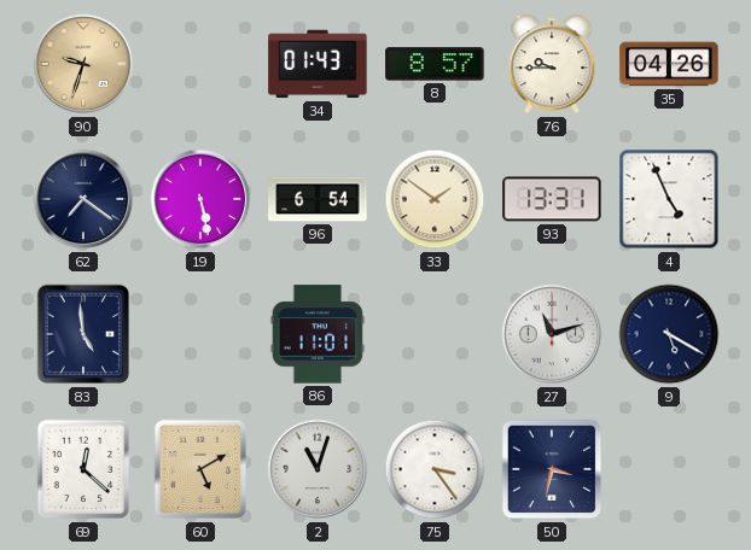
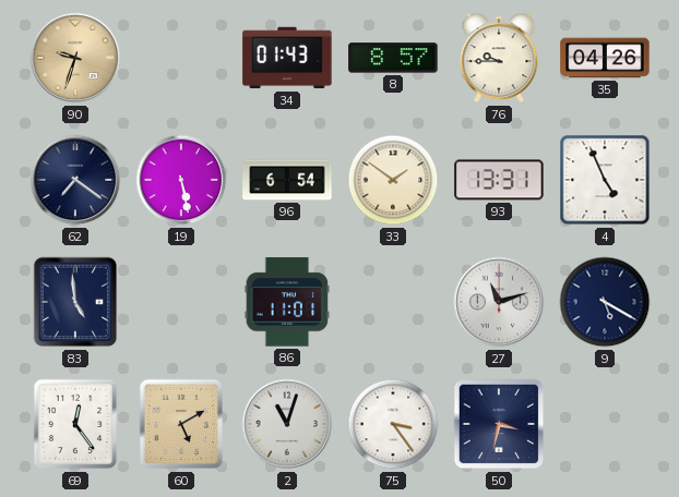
69: 12:22 -> 12:24
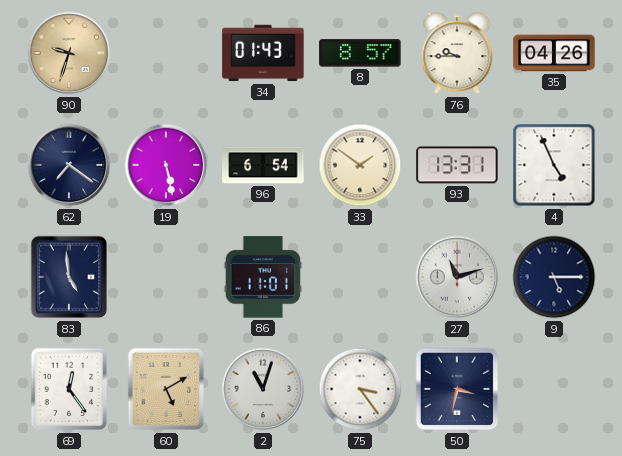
9: 5:20 -> 5:15
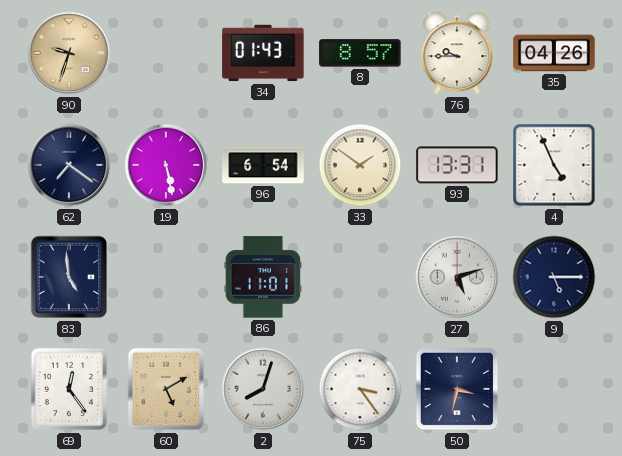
27: 11:12 -> 5:12
2: 11:03 -> 8:03
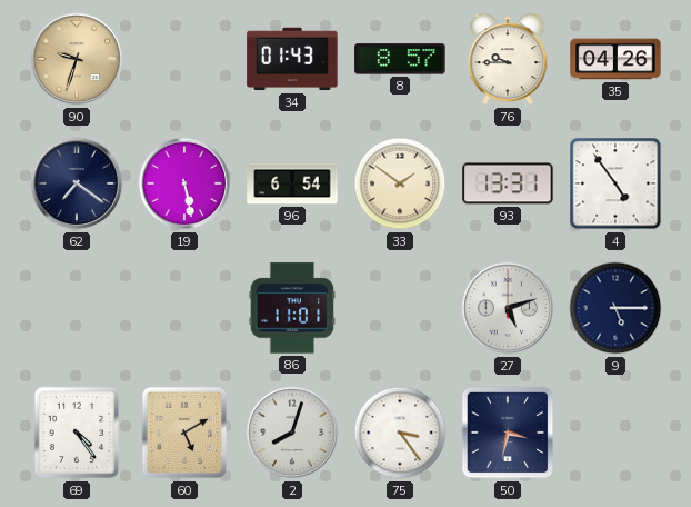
4: 4:56 -> 4:54
83: 4:59 -> none
69: 12:24 -> 4:24
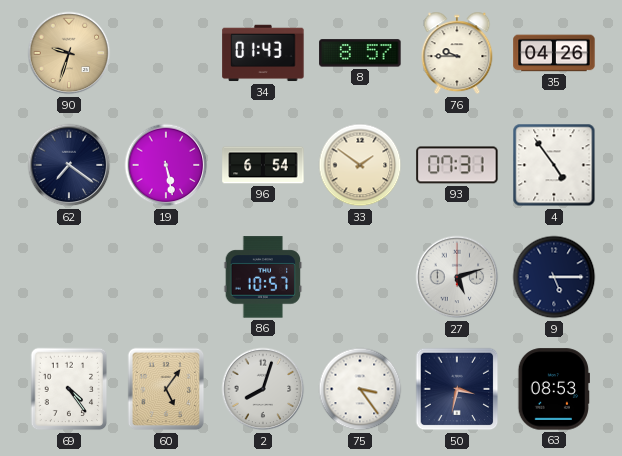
93: 13:31 -> 07:31
86: 11:01 -> 10:57
60: 5:10 -> 5:06
63: none -> 08:53
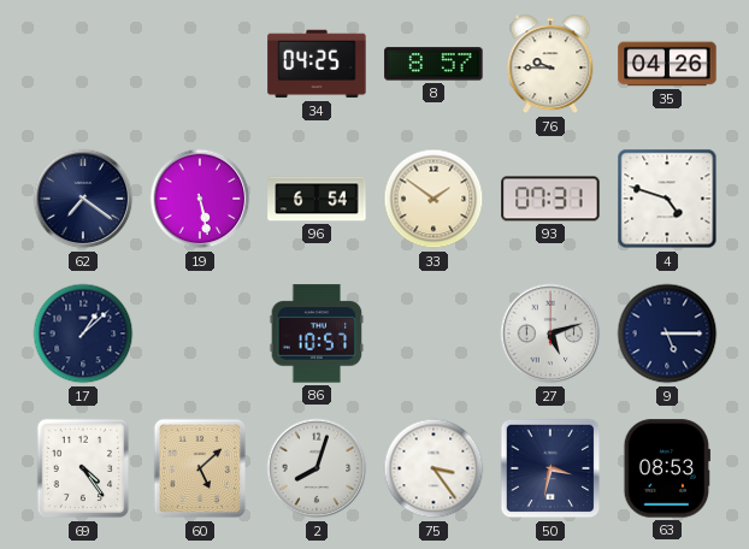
90: 9:33 -> none
34: 01:43 -> 04:25
4: 4:54 -> 4:48
17: none -> 1:08
60: 5:06 -> 5:08
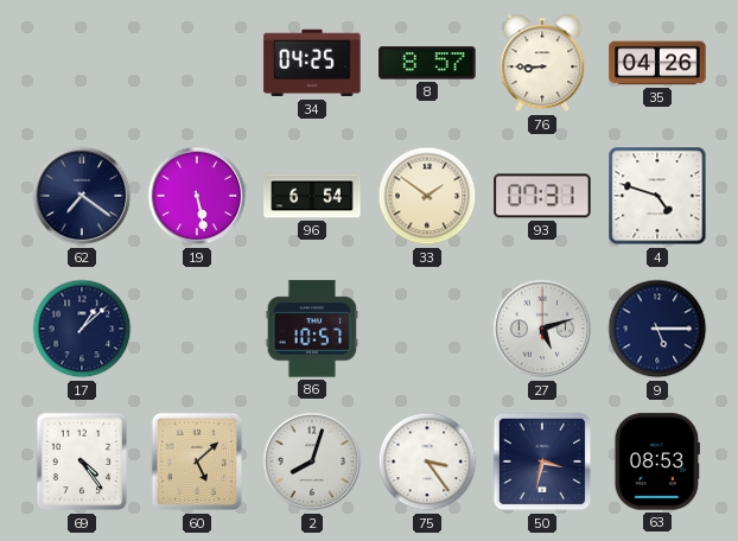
76: 9:45 -> 8:45
